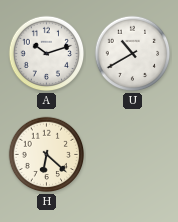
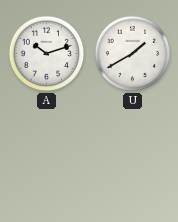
U: 10:40 -> 1:40
H: 6:22 -> none
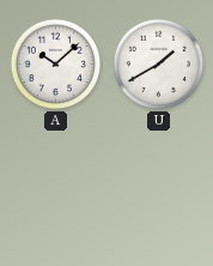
A: 10:12 -> 10:08
